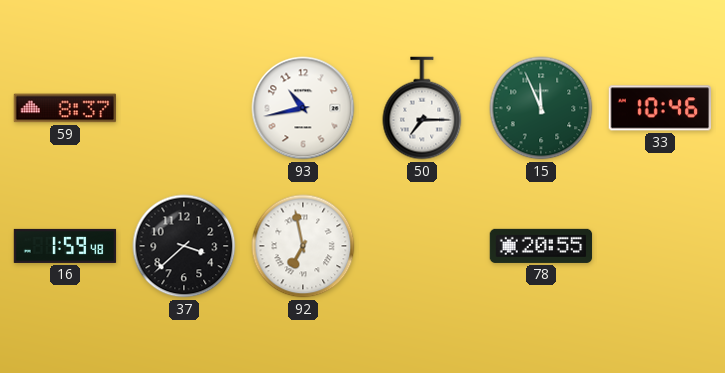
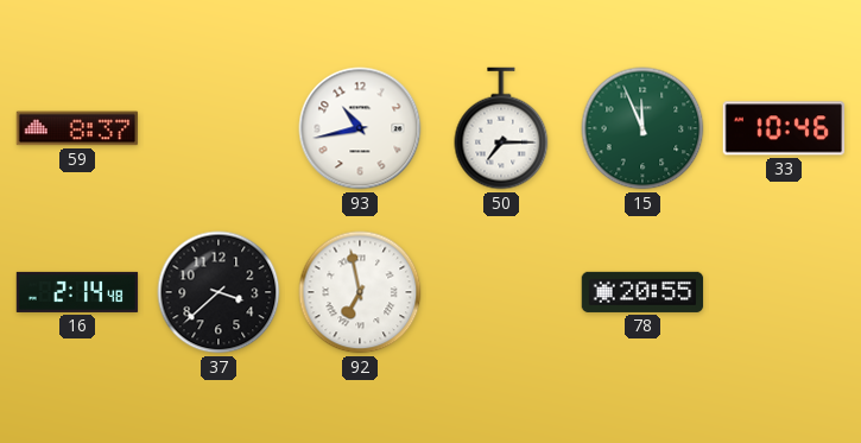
16: 1:59 -> 2:14
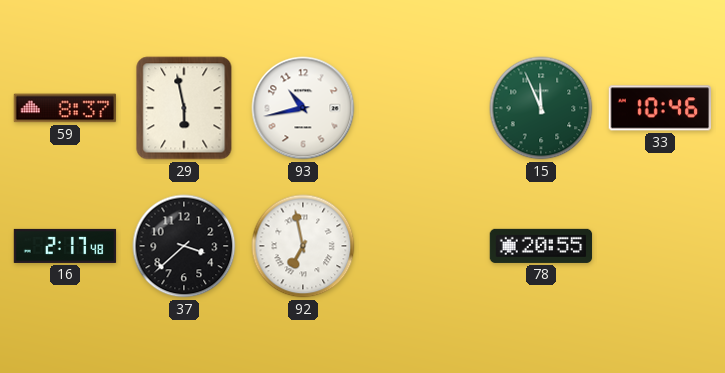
29: none -> 5:58
50: 7:15 -> none
16: 2:14 -> 2:17
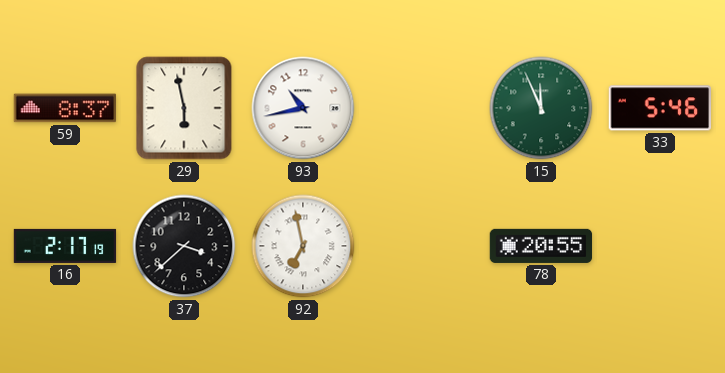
33: 10:46 -> 5:46
16: 2:17:48 -> 2:17:19
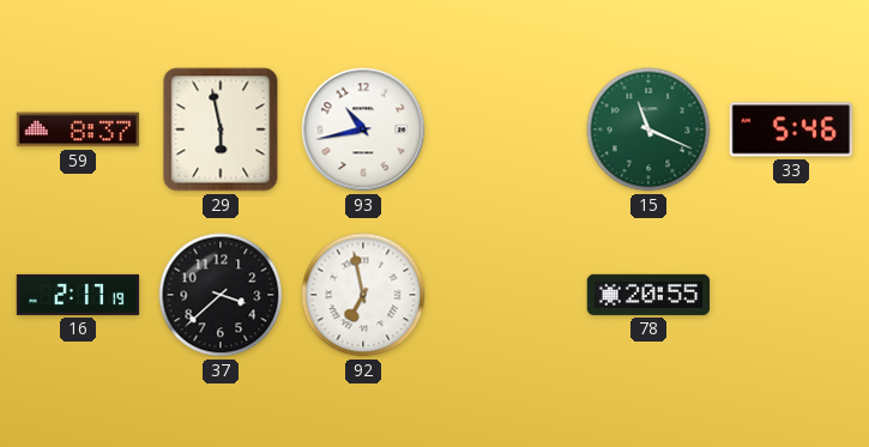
15: 11:56 -> 11:19
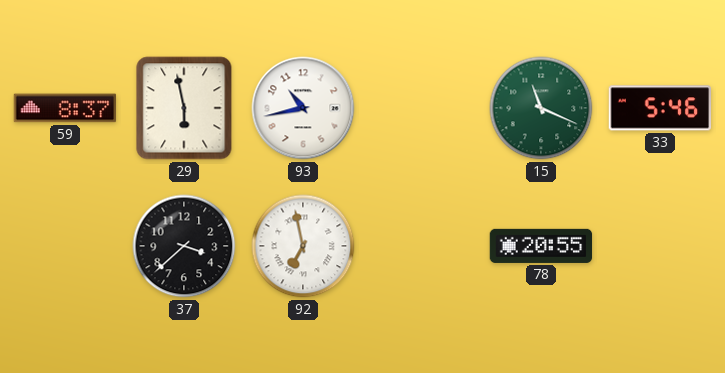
16: 2:17 -> none
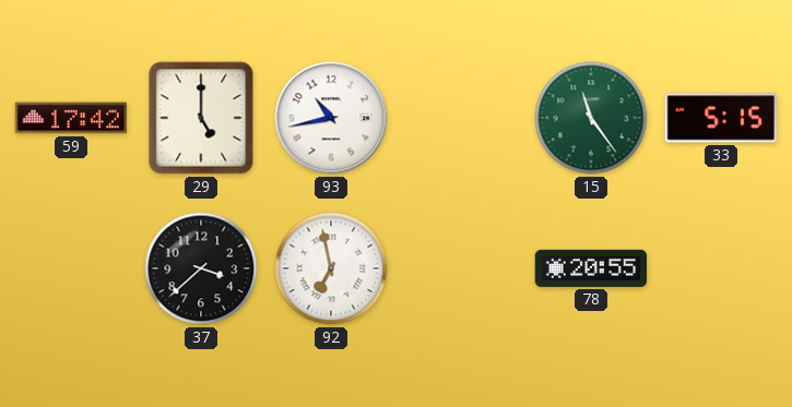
59: 8:37 -> 17:42
29: 5:58 -> 5:00
15: 11:19 -> 11:24
33: 5:46 -> 5:15
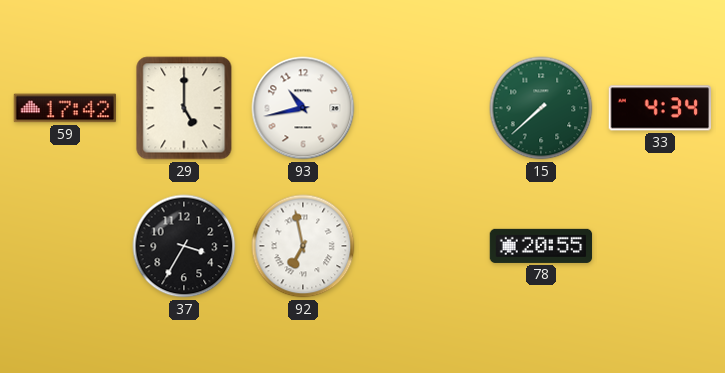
15: 11:24 -> 7:38
33: 5:15 -> 4:34
37: 3:38 -> 3:35
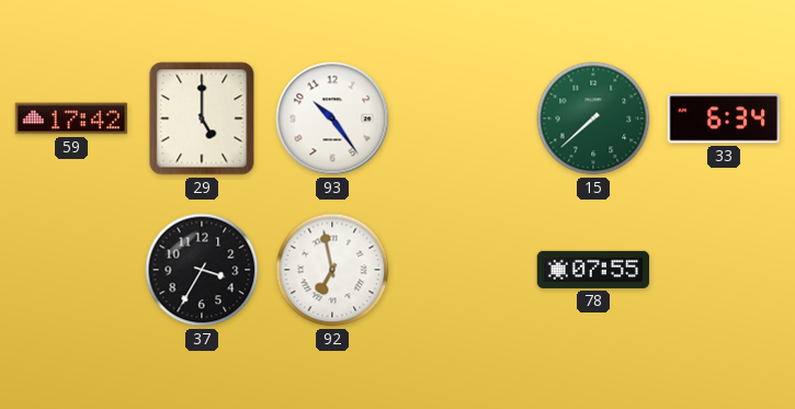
93: 10:43 -> 10:24
33: 4:34 -> 6:34
78: 20:55 -> 07:55
